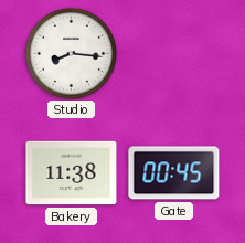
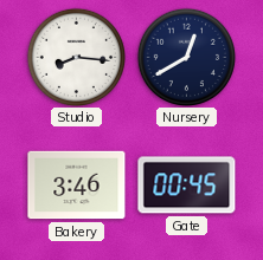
Nursery: none -> 12:40
Bakery: 11:38 -> 3:46
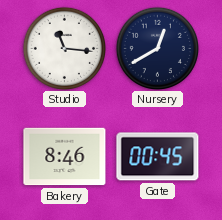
Studio: 8:16 -> 11:16
Bakery: 3:46 -> 8:46
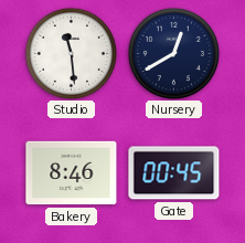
Studio: 11:16 -> 11:29
